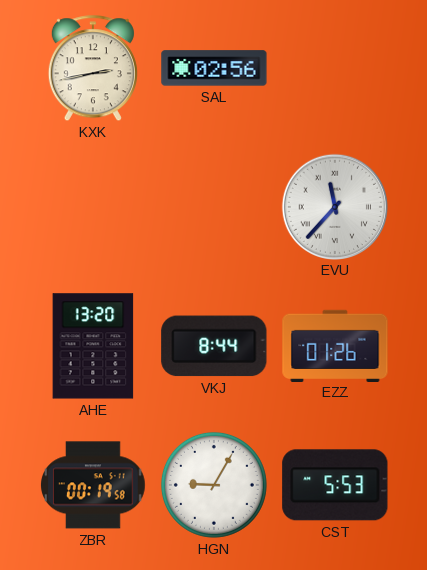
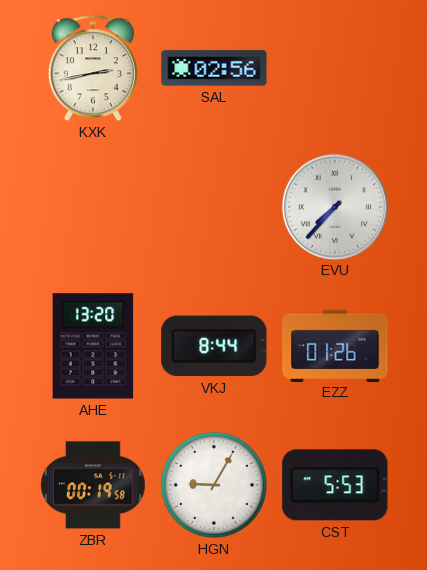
EVU: 11:37 -> 7:37
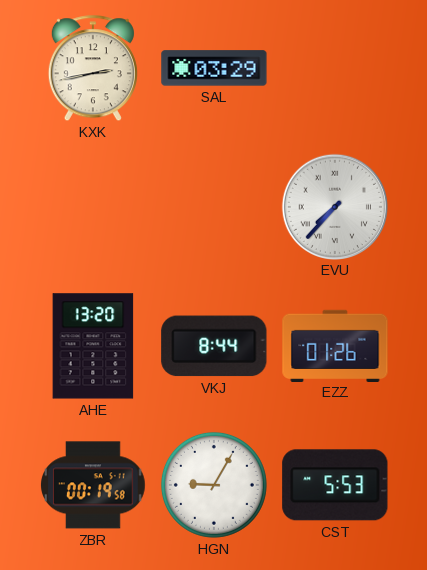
SAL: 02:56 -> 03:29
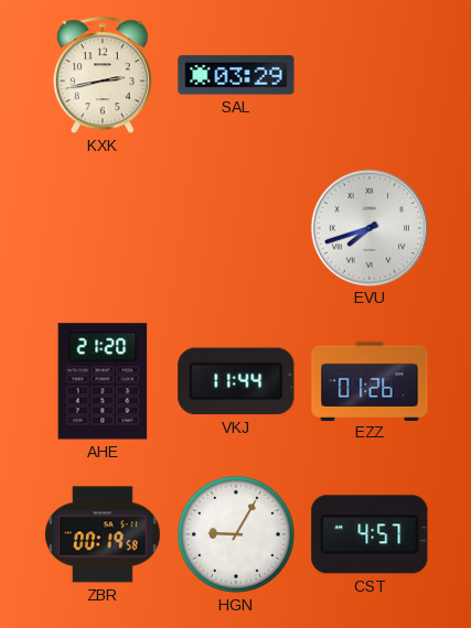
EVU: 7:37 -> 7:42
AHE: 13:20 -> 21:20
VKJ: 8:44 -> 11:44
CST: 5:53 -> 4:57
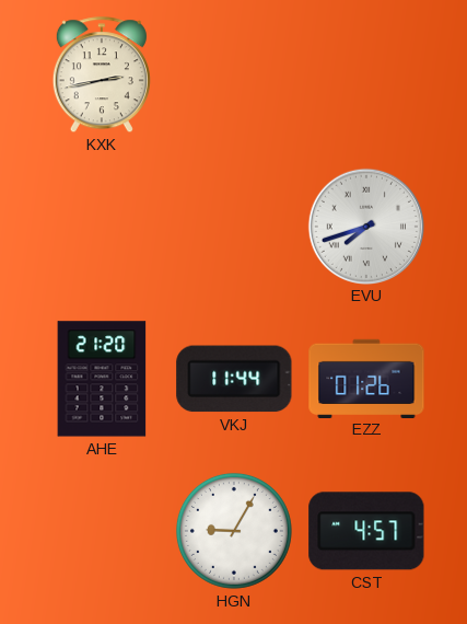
SAL: 03:29 -> none
ZBR: 00:19 -> none
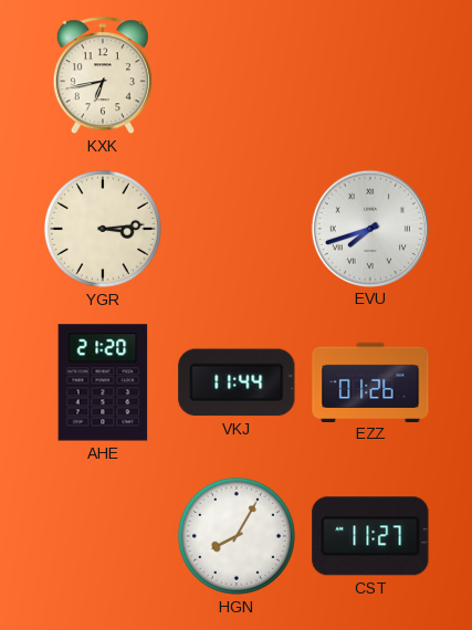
KXK: 2:43 -> 6:43
YGR: none -> 3:14
HGN: 9:05 -> 8:05
CST: 4:57 -> 11:27
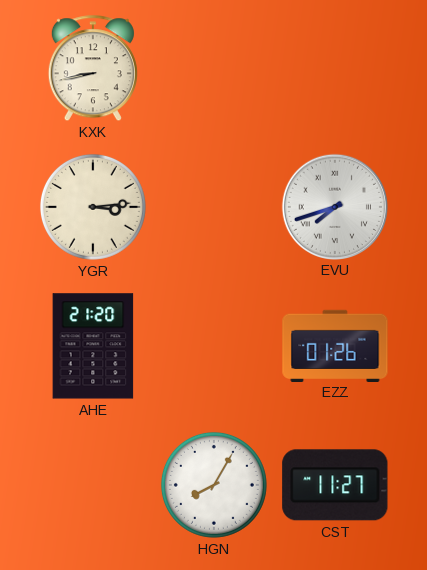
KXK: 6:43 -> 8:43
VKJ: 11:44 -> none
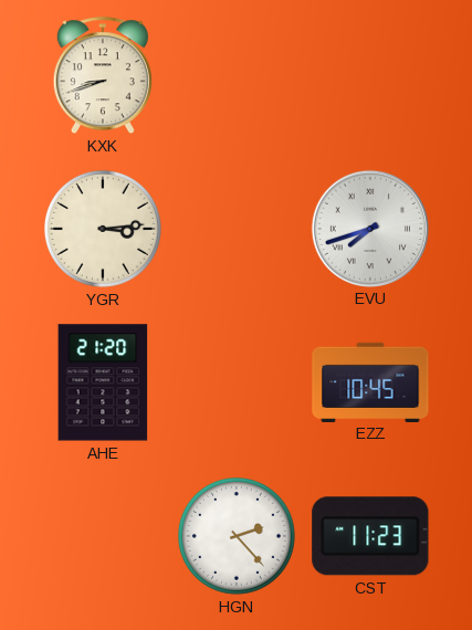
KXK: 8:43 -> 8:42
EZZ: 01:26 -> 10:45
HGN: 8:05 -> 2:23
CST: 11:27 -> 11:23
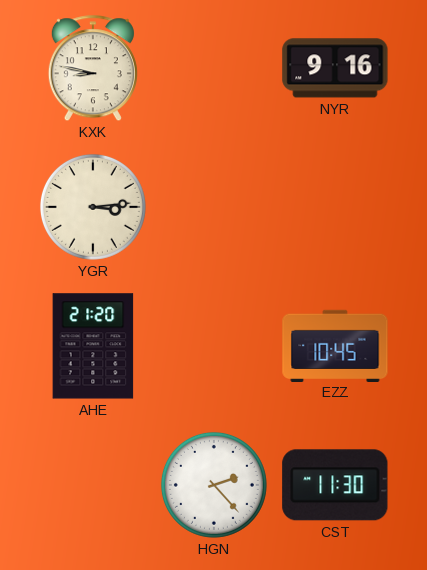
KXK: 8:42 -> 8:47
NYR: none -> 9:16
EVU: 7:42 -> none
CST: 11:23 -> 11:30
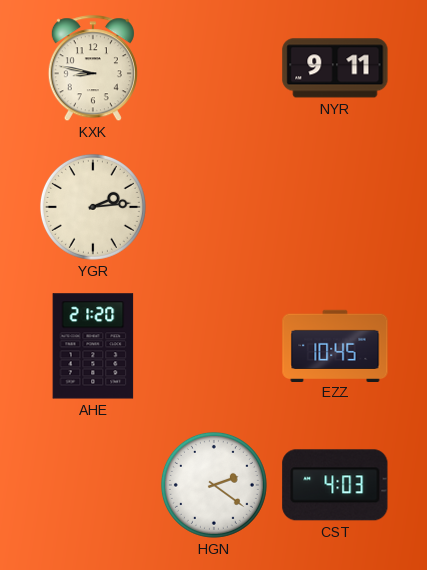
NYR: 9:16 -> 9:11
YGR: 3:14 -> 2:14
HGN: 2:23 -> 2:21
CST: 11:30 -> 4:03
